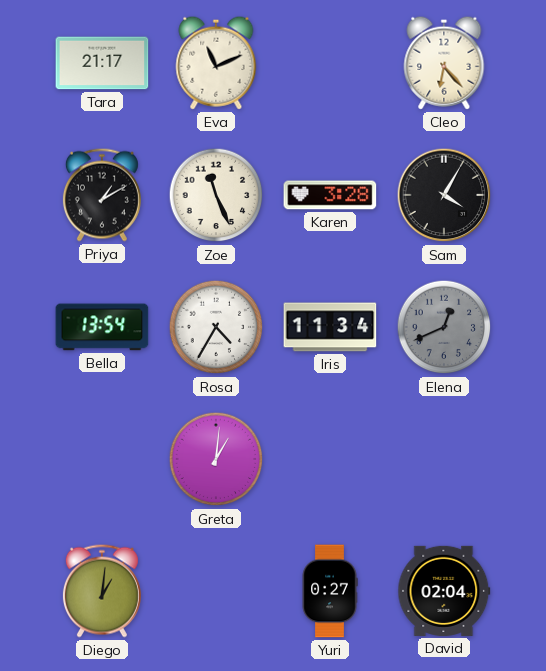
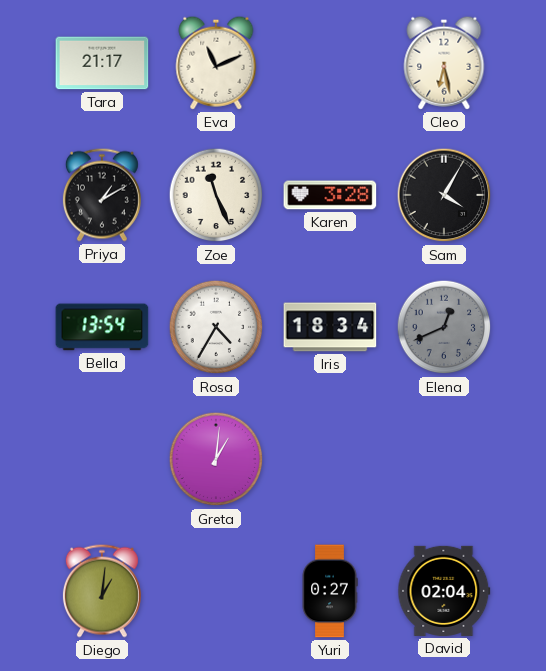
Cleo: 6:23 -> 6:28
Iris: 11:34 -> 18:34
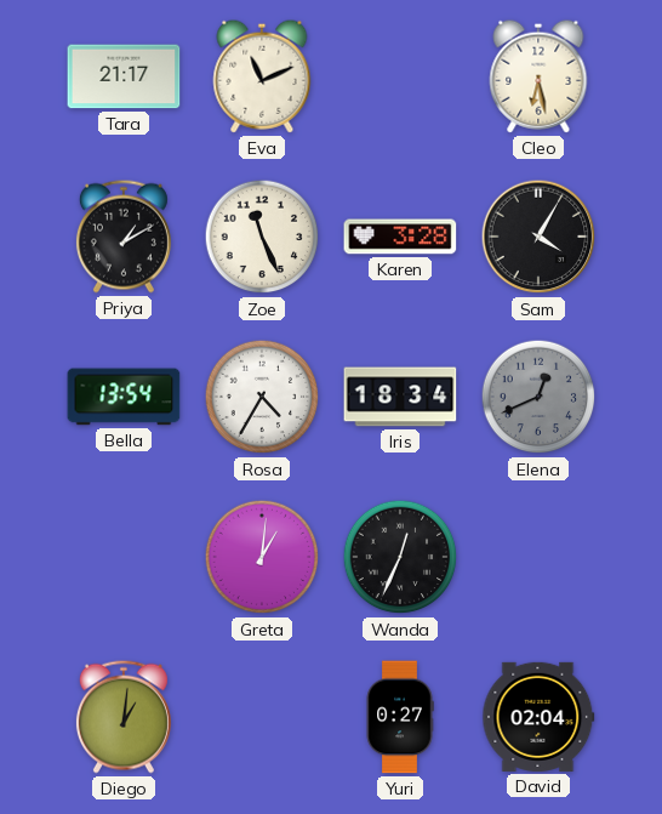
Wanda: none -> 12:34
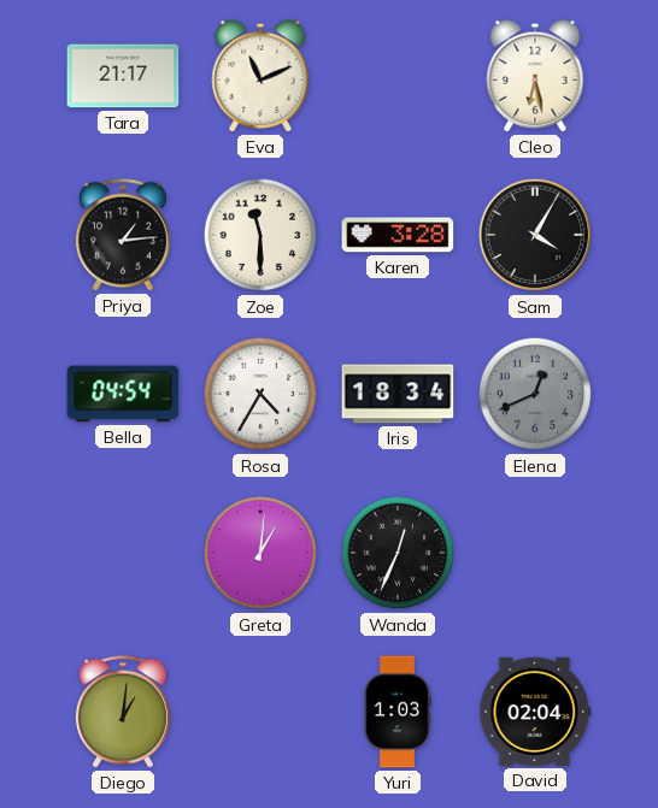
Priya: 1:10 -> 1:14
Zoe: 11:26 -> 11:30
Bella: 13:54 -> 04:54
Yuri: 0:27 -> 1:03
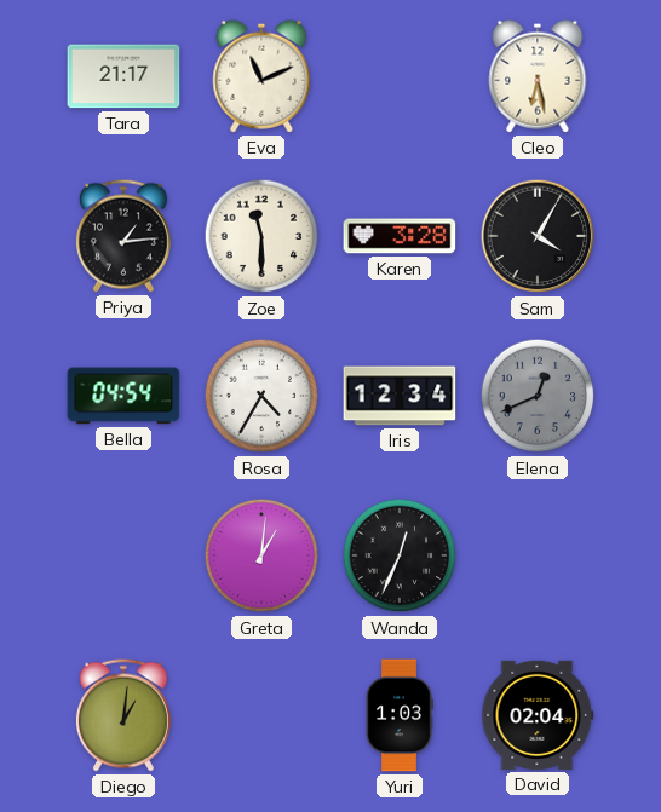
Iris: 18:34 -> 12:34
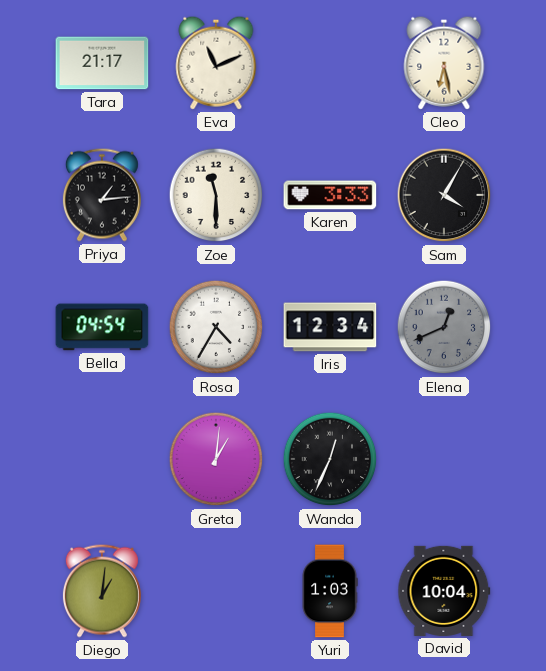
Karen: 3:28 -> 3:33
David: 02:04 -> 10:04
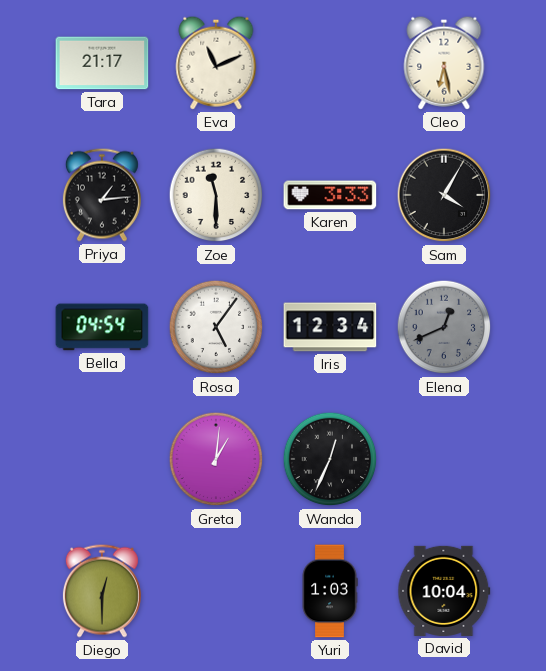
Rosa: 4:35 -> 5:06
Diego: 1:01 -> 12:30
